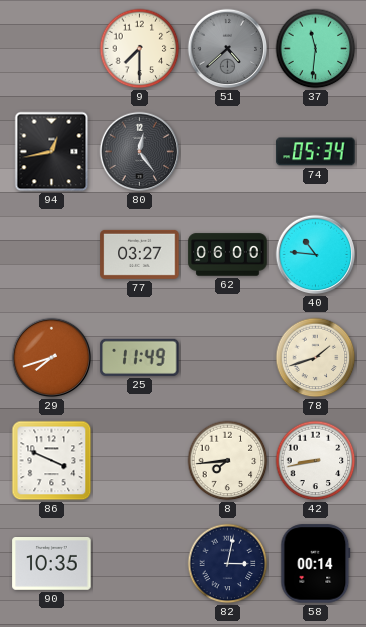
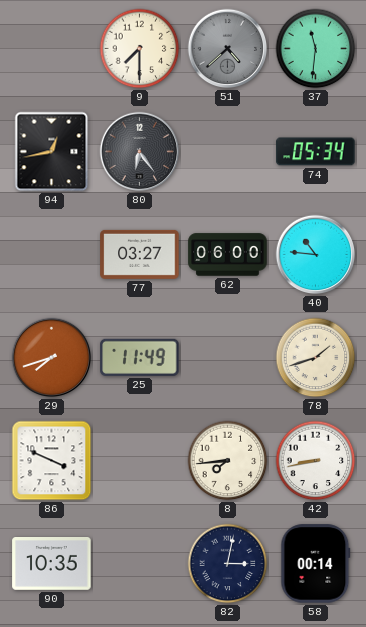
80: 12:24 -> 6:24
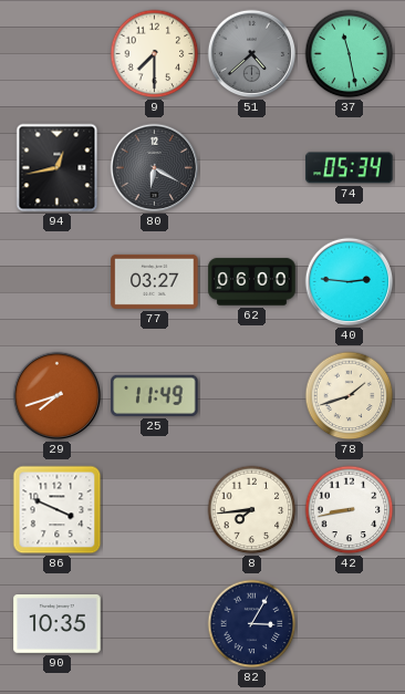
37: 11:31 -> 11:28
80: 6:24 -> 6:20
40: 10:46 -> 2:46
82: 3:02 -> 3:05
58: 00:14 -> none
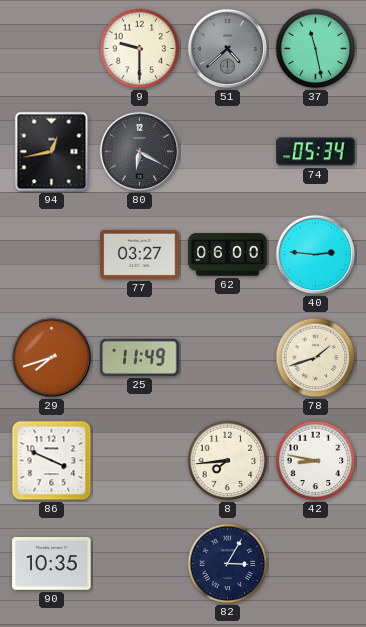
9: 7:30 -> 9:30
42: 8:43 -> 8:47
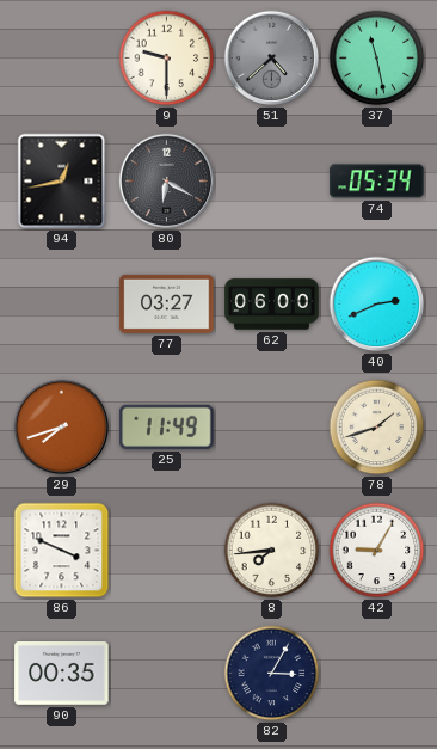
40: 2:46 -> 2:41
42: 8:47 -> 9:05
90: 10:35 -> 00:35
